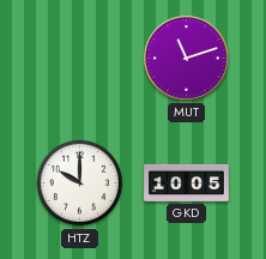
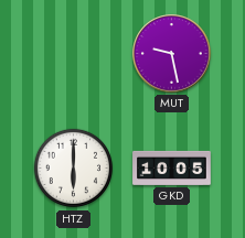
MUT: 11:12 -> 9:28
HTZ: 10:00 -> 6:00
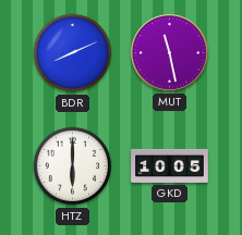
BDR: none -> 8:11
MUT: 9:28 -> 11:28
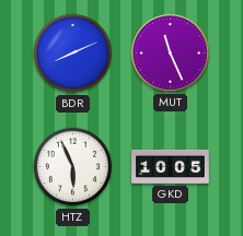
MUT: 11:28 -> 11:26
HTZ: 6:00 -> 5:56
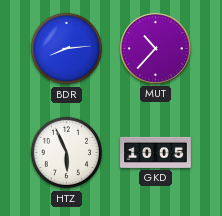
BDR: 8:11 -> 8:14
MUT: 11:26 -> 10:37
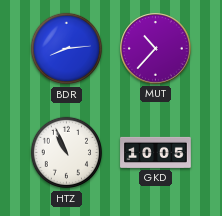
HTZ: 5:56 -> 10:56
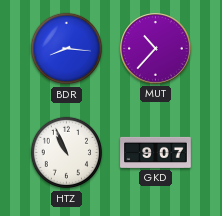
BDR: 8:14 -> 8:16
GKD: 10:05 -> 9:07
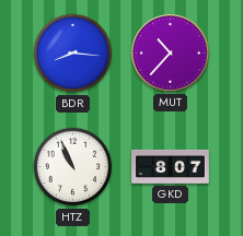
GKD: 9:07 -> 8:07
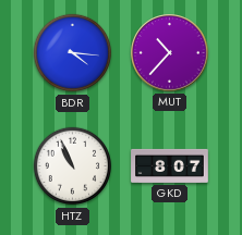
BDR: 8:16 -> 4:16
